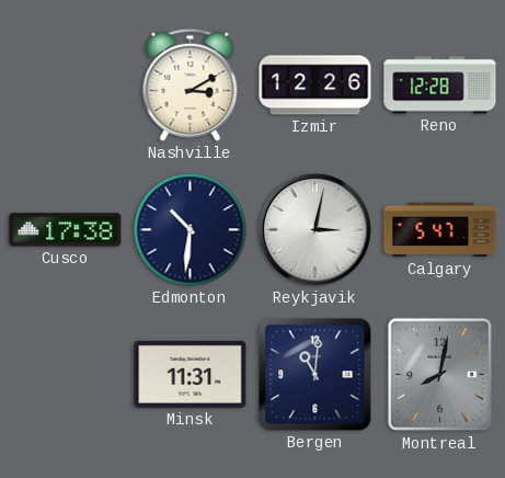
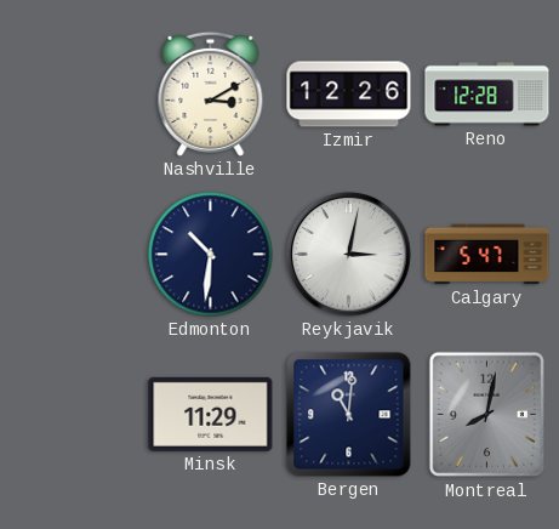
Cusco: 17:38 -> none
Minsk: 11:31 -> 11:29
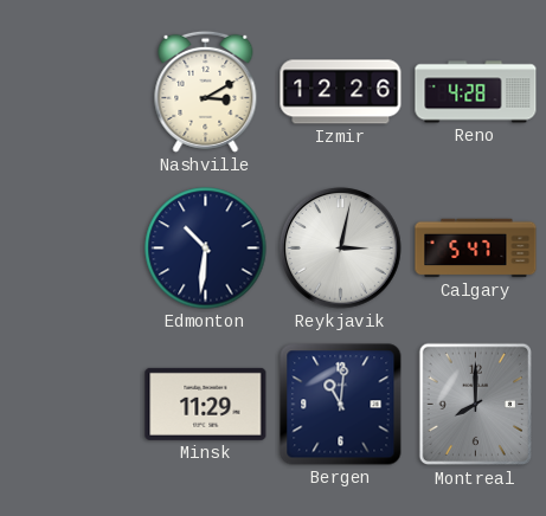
Reno: 12:28 -> 4:28
Montreal: 8:02 -> 8:00
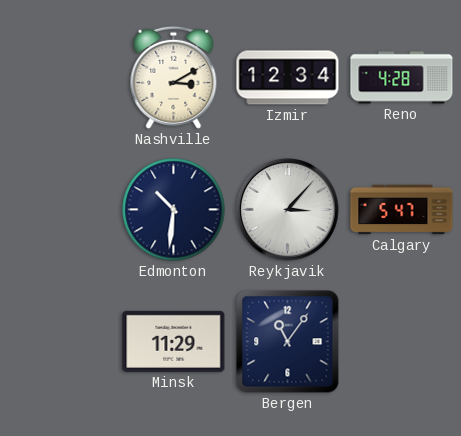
Izmir: 12:26 -> 12:34
Reykjavik: 3:02 -> 3:07
Bergen: 11:01 -> 11:06
Montreal: 8:00 -> none
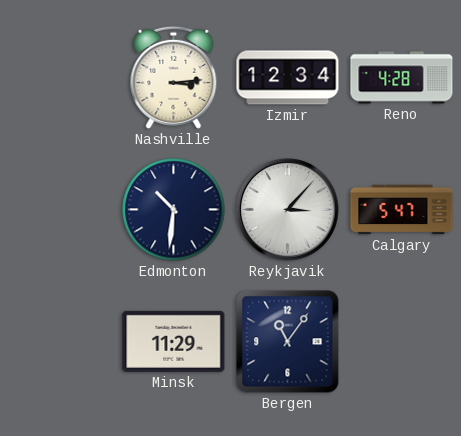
Nashville: 3:10 -> 3:14
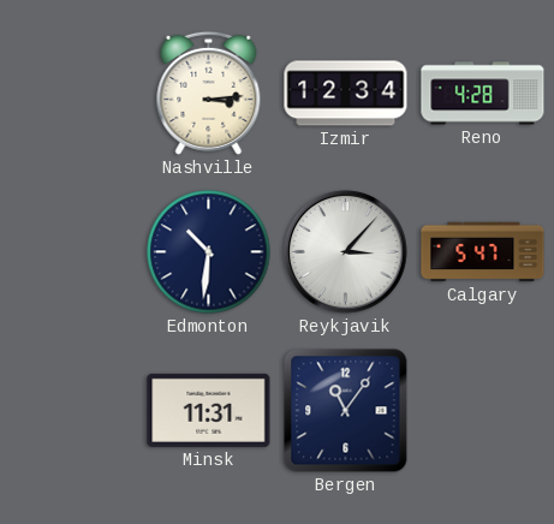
Minsk: 11:29 -> 11:31
